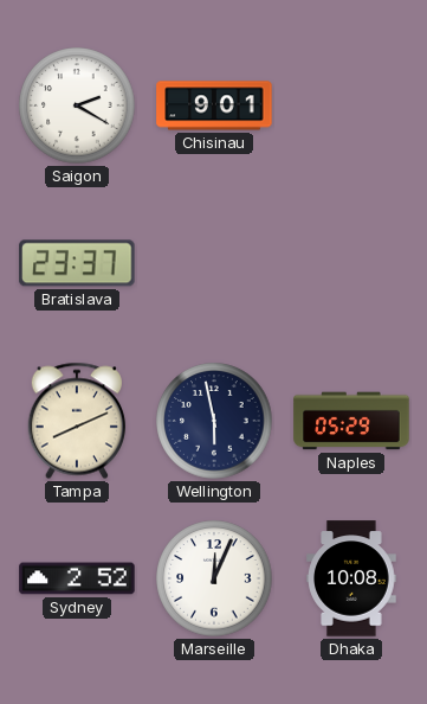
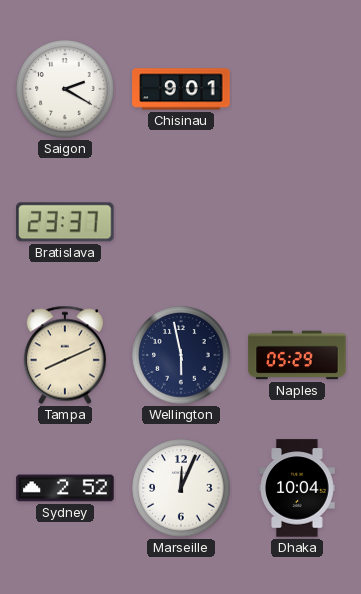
Dhaka: 10:08 -> 10:04
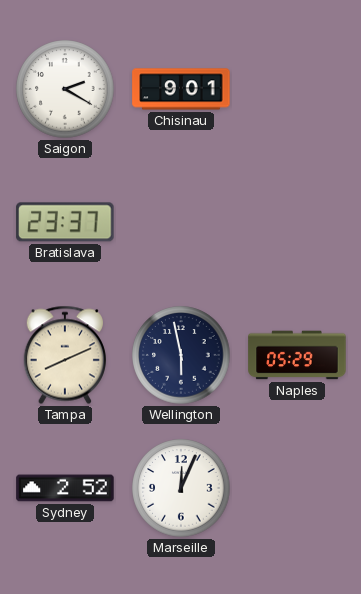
Dhaka: 10:04 -> none
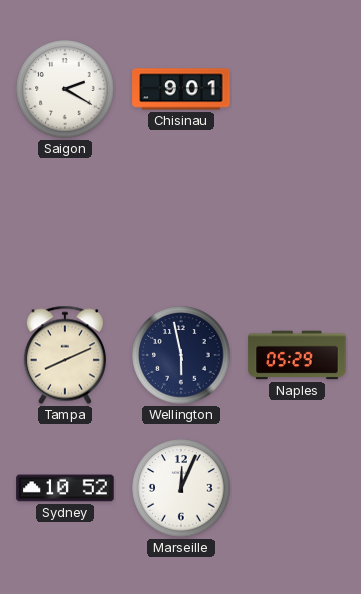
Bratislava: 23:37 -> none
Sydney: 2:52 -> 10:52
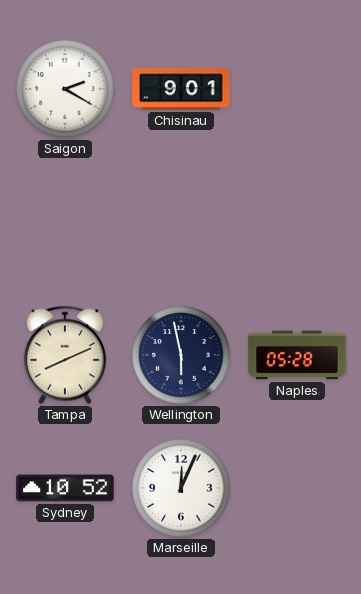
Naples: 05:29 -> 05:28
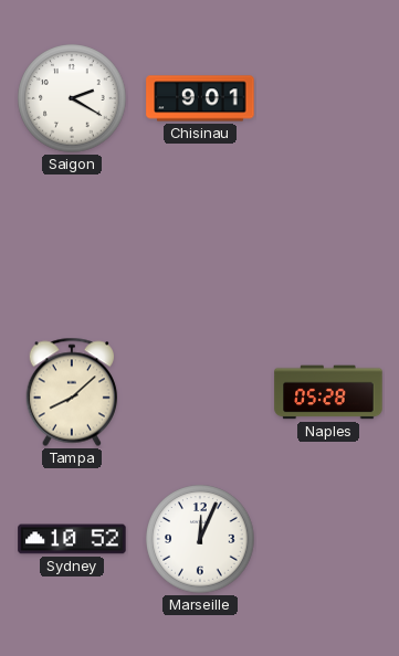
Tampa: 8:11 -> 8:08
Wellington: 5:58 -> none
